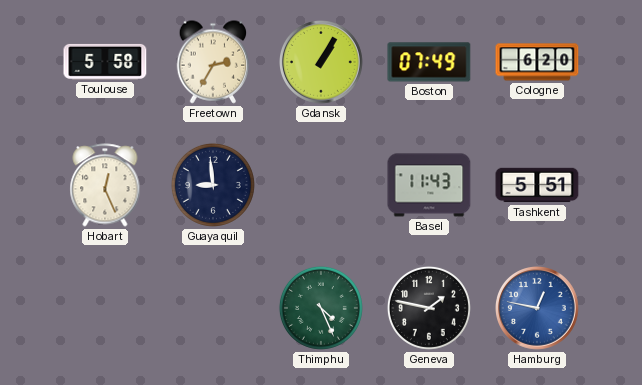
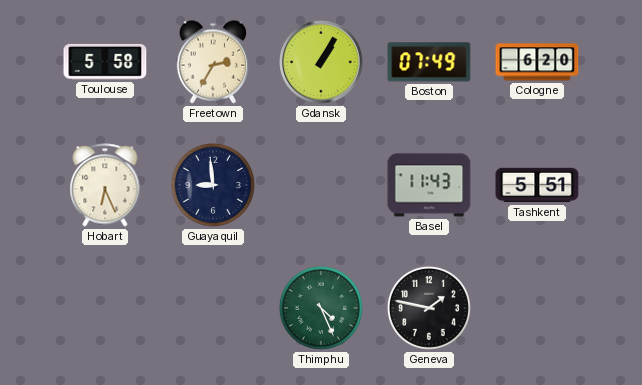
Hobart: 12:26 -> 6:26
Hamburg: 12:47 -> none
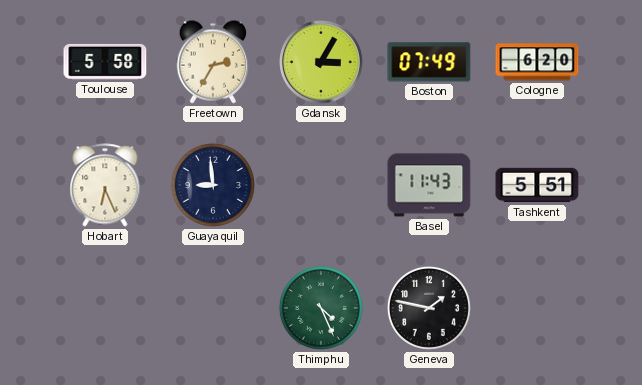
Gdansk: 1:05 -> 3:05
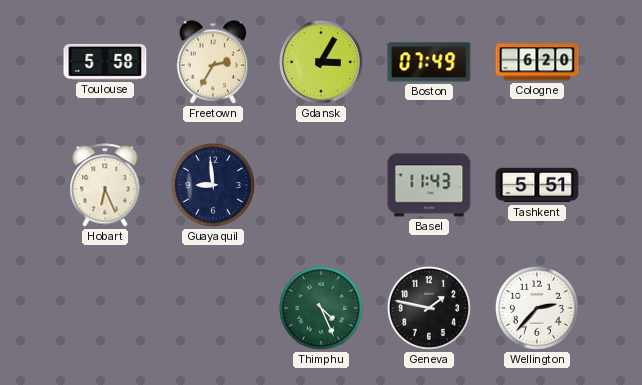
Wellington: none -> 2:37
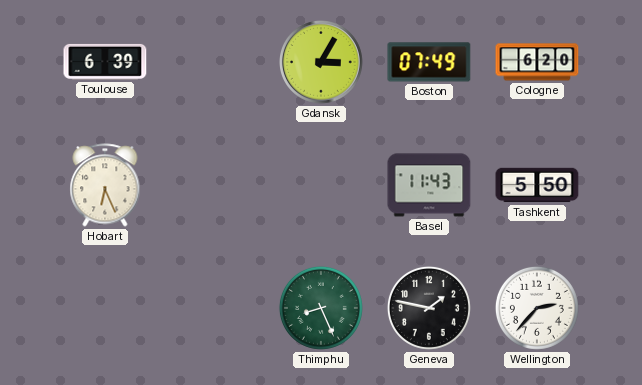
Toulouse: 5:58 -> 6:39
Freetown: 2:35 -> none
Guayaquil: 8:59 -> none
Tashkent: 5:51 -> 5:50
Thimphu: 4:26 -> 8:26
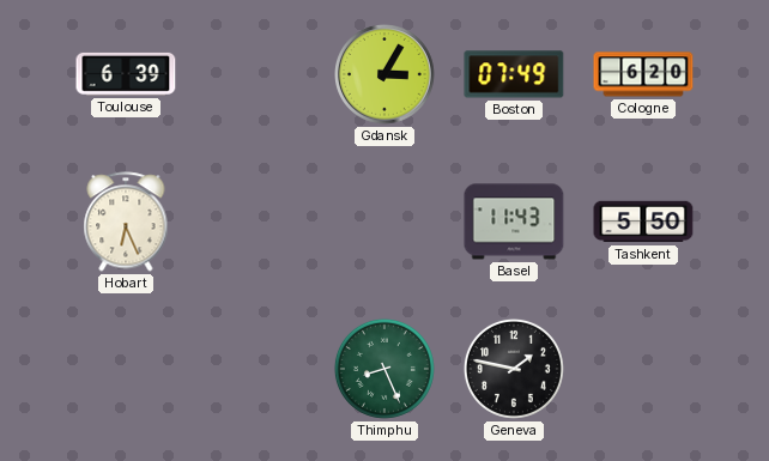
Wellington: 2:37 -> none
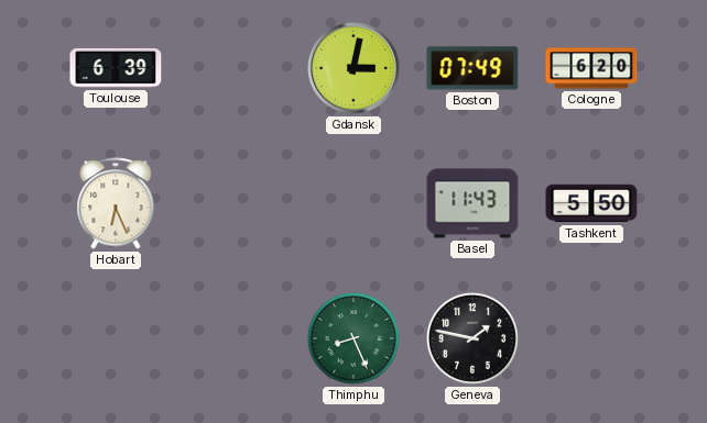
Gdansk: 3:05 -> 3:02
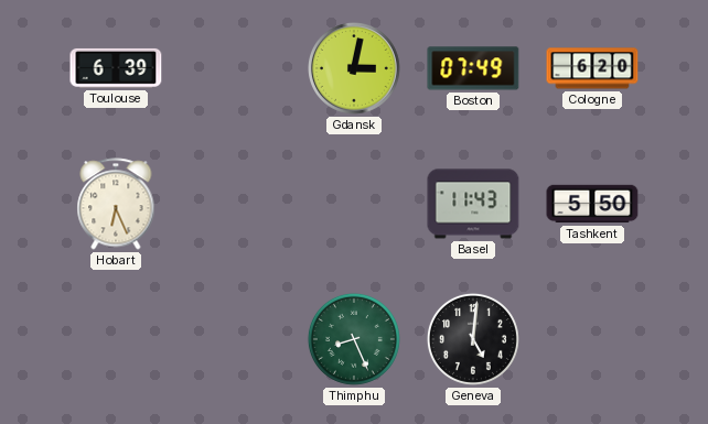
Geneva: 1:47 -> 5:01
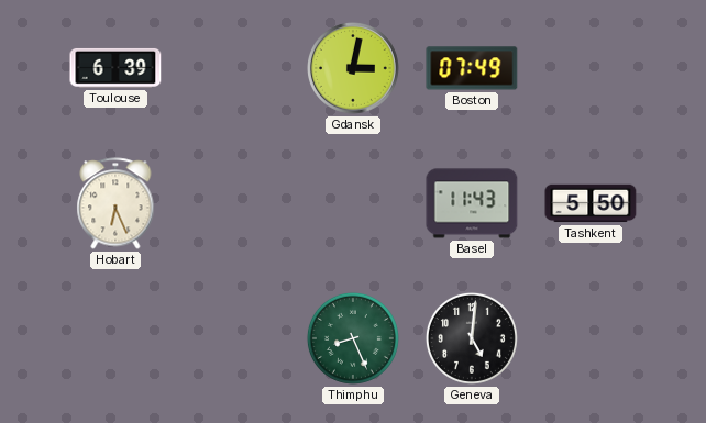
Cologne: 6:20 -> none
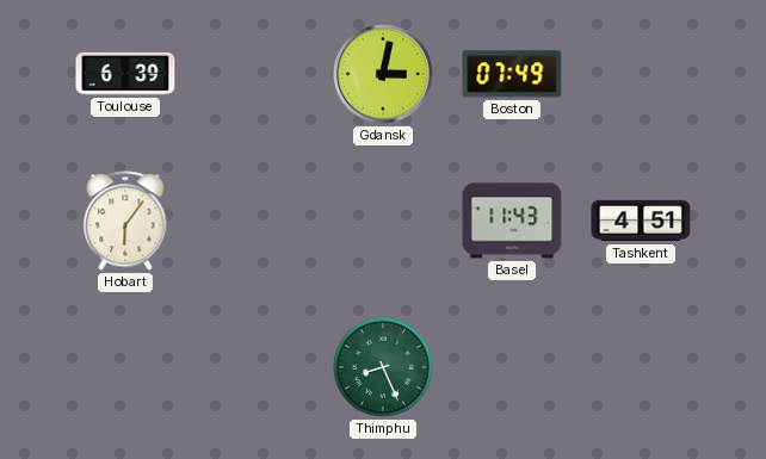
Hobart: 6:26 -> 6:06
Tashkent: 5:50 -> 4:51
Geneva: 5:01 -> none
